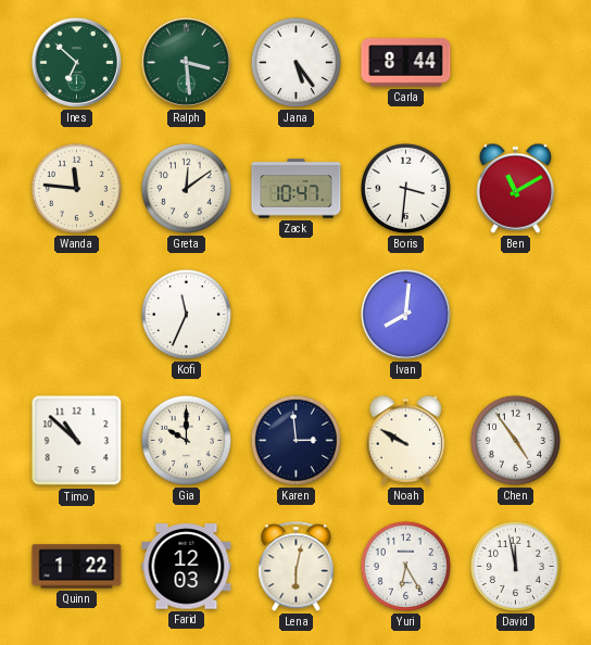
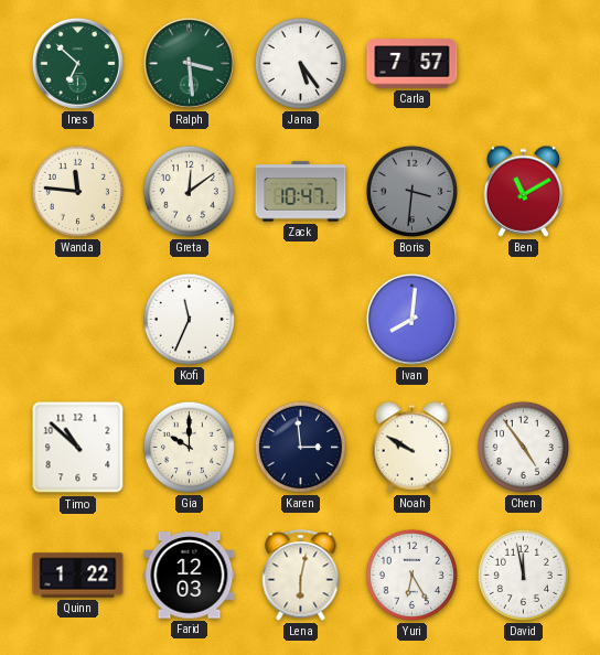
Carla: 8:44 -> 7:57
Boris dial: white -> grey
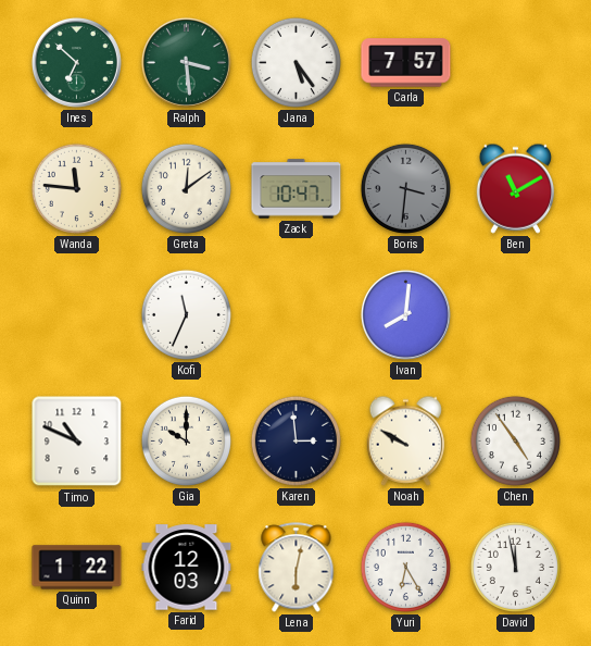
Timo: 10:52 -> 10:49
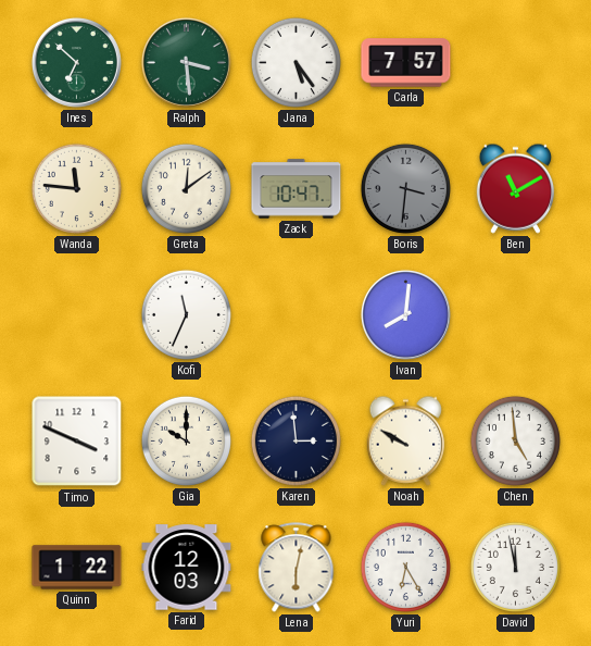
Timo: 10:49 -> 3:49
Chen: 4:54 -> 4:59
